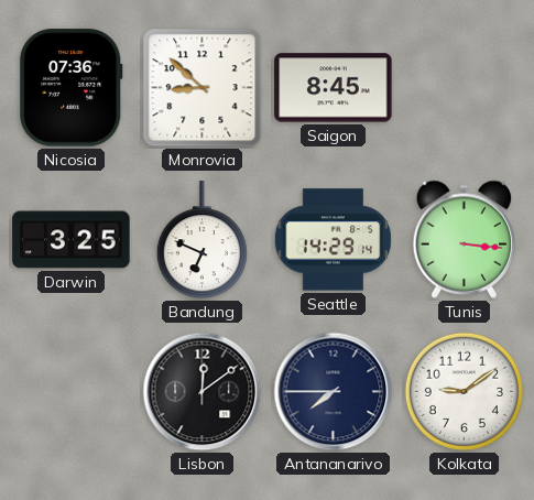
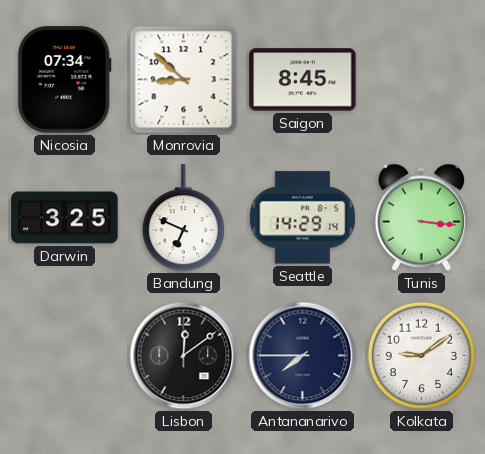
Nicosia: 07:36 -> 07:34
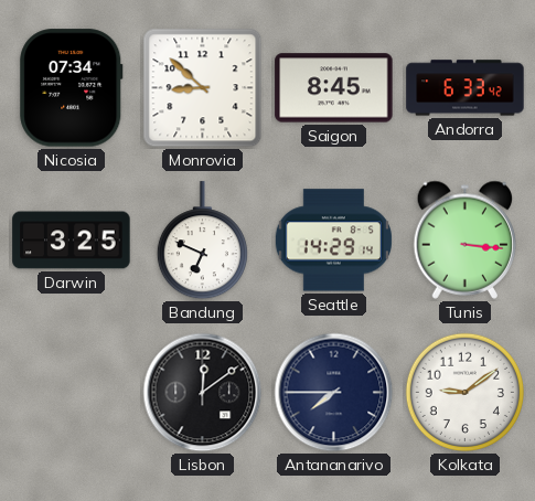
Andorra: none -> 6:33
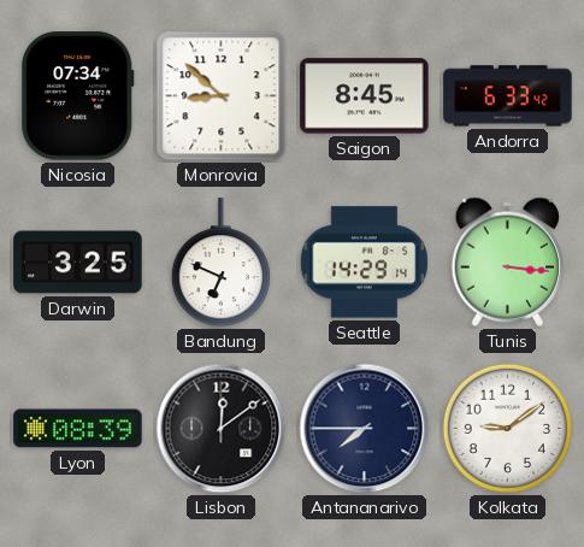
Lyon: none -> 08:39
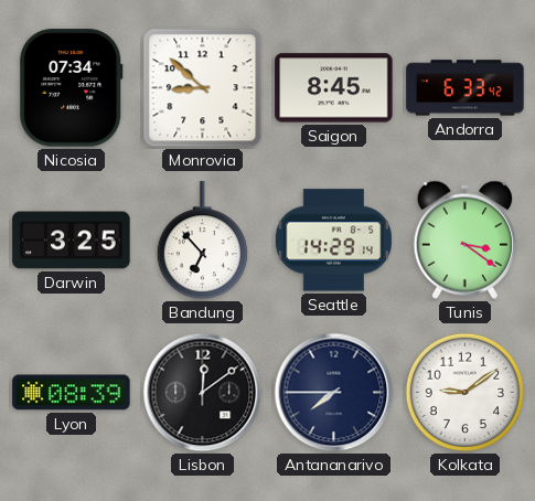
Bandung: 6:49 -> 6:53
Tunis: 3:16 -> 3:21
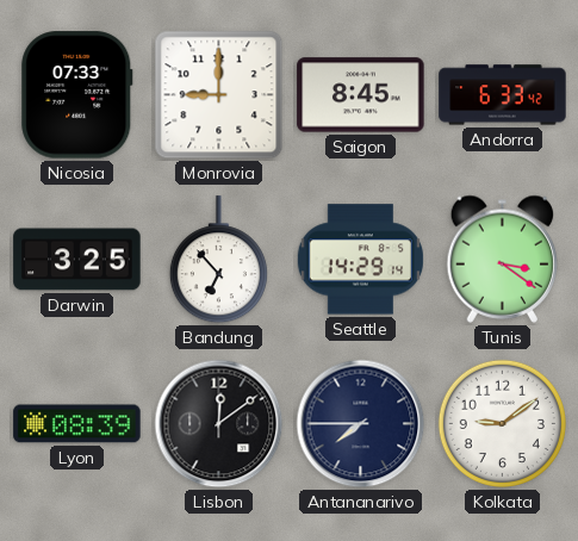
Nicosia: 07:34 -> 07:33
Monrovia: 8:52 -> 9:00
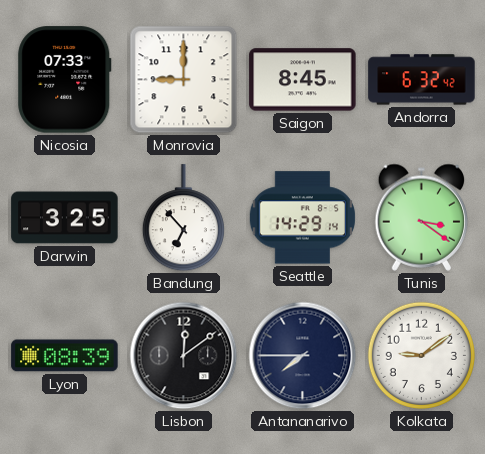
Andorra: 6:33 -> 6:32
